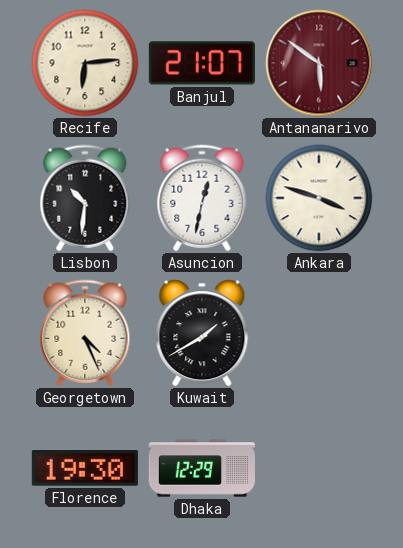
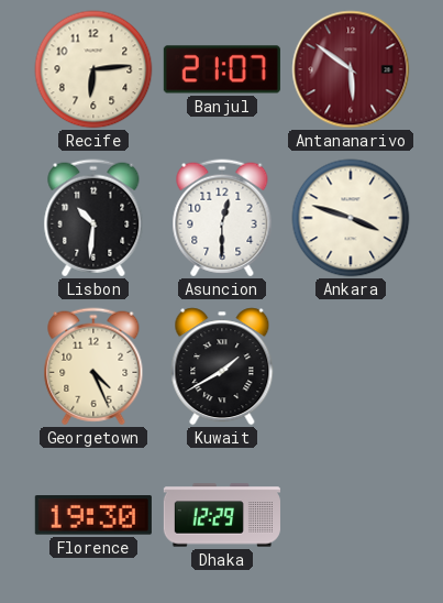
Asuncion: 12:32 -> 12:30
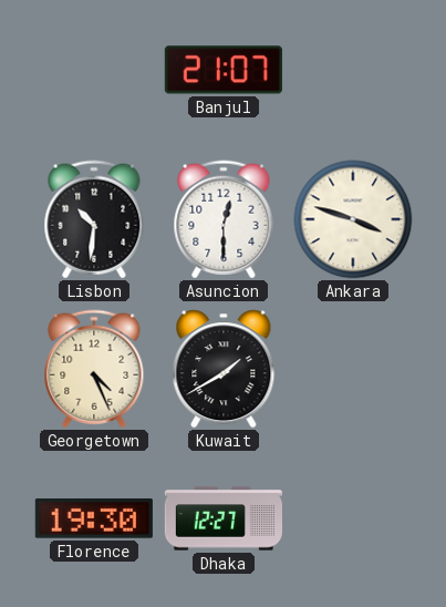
Recife: 6:14 -> none
Antananarivo: 5:51 -> none
Dhaka: 12:29 -> 12:27
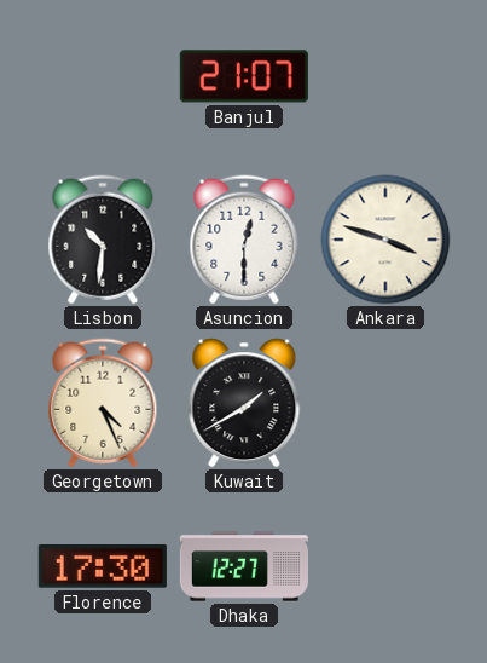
Florence: 19:30 -> 17:30
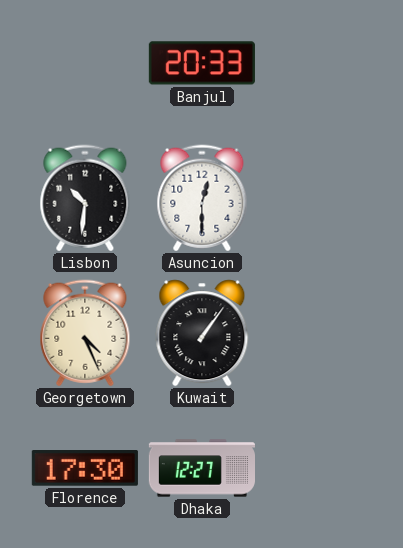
Banjul: 21:07 -> 20:33
Ankara: 3:48 -> none
Kuwait: 1:40 -> 1:06
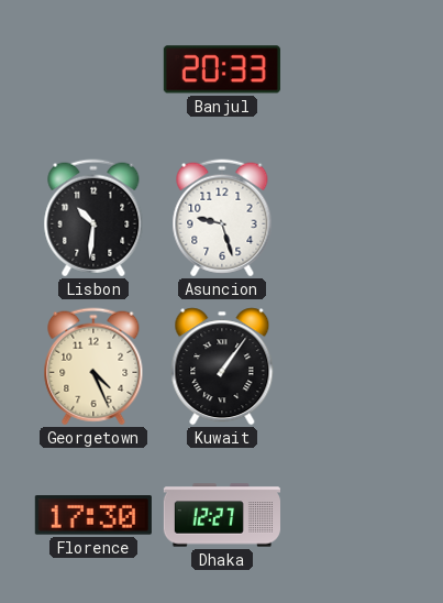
Asuncion: 12:30 -> 9:27
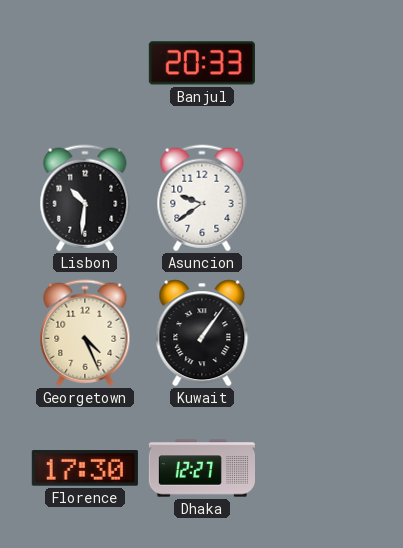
Asuncion: 9:27 -> 9:39
